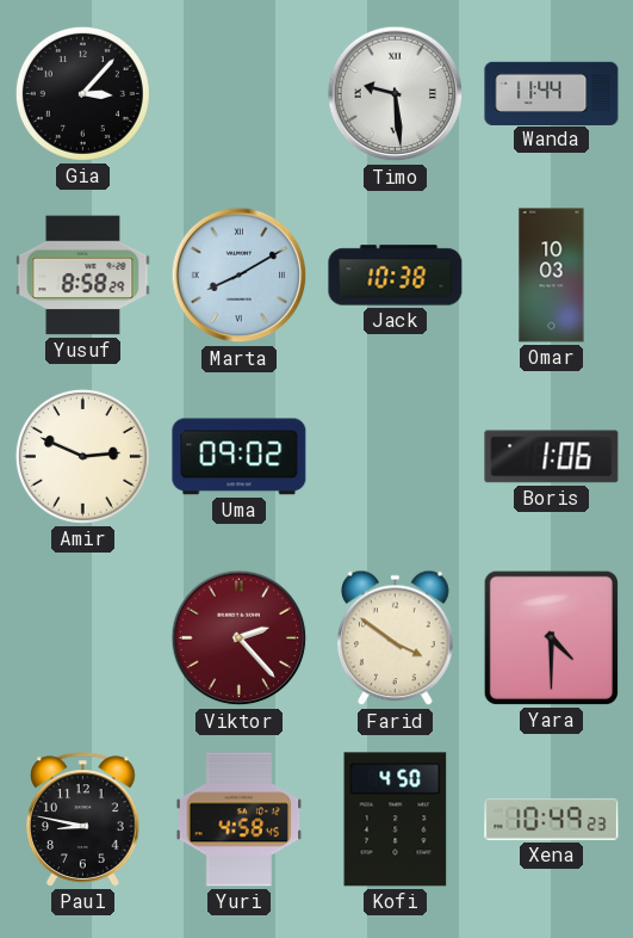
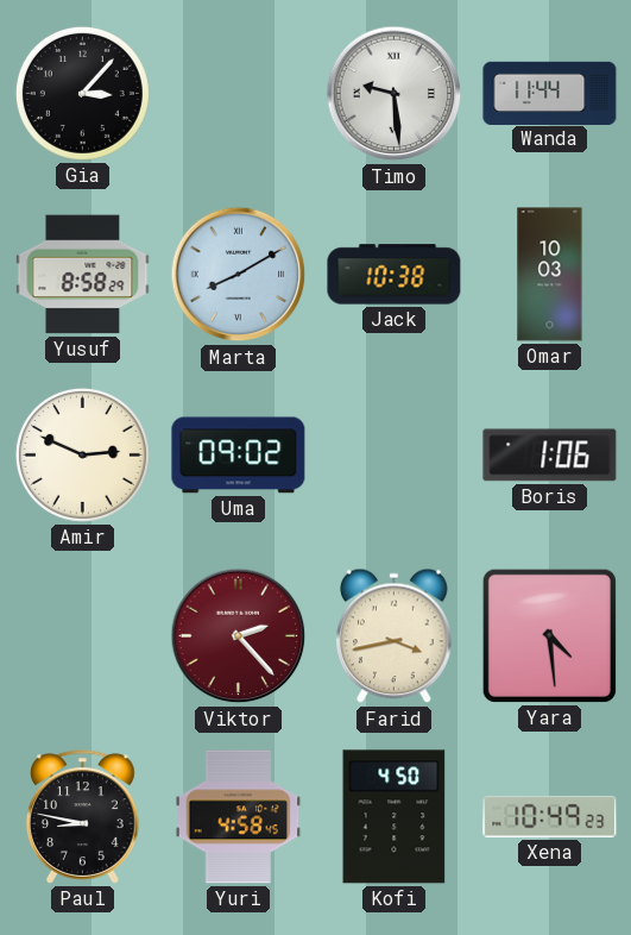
Farid: 3:51 -> 3:43
Yara: 4:30 -> 4:29
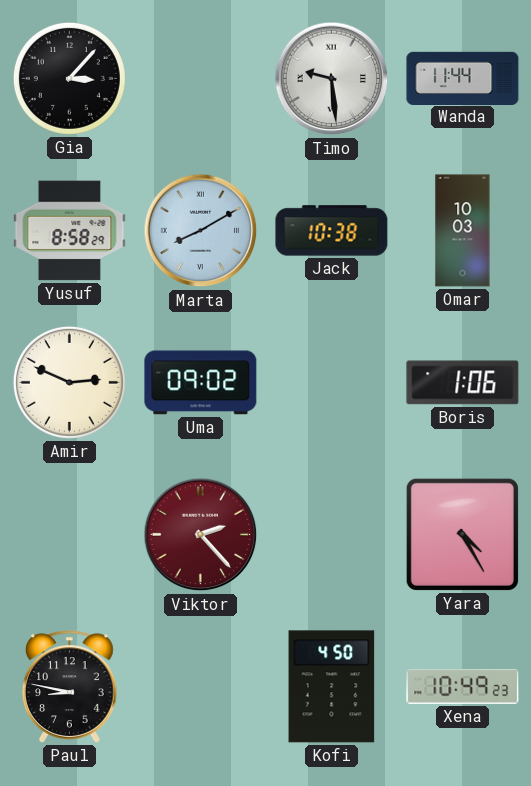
Farid: 3:43 -> none
Yara: 4:29 -> 4:25
Yuri: 4:58 -> none
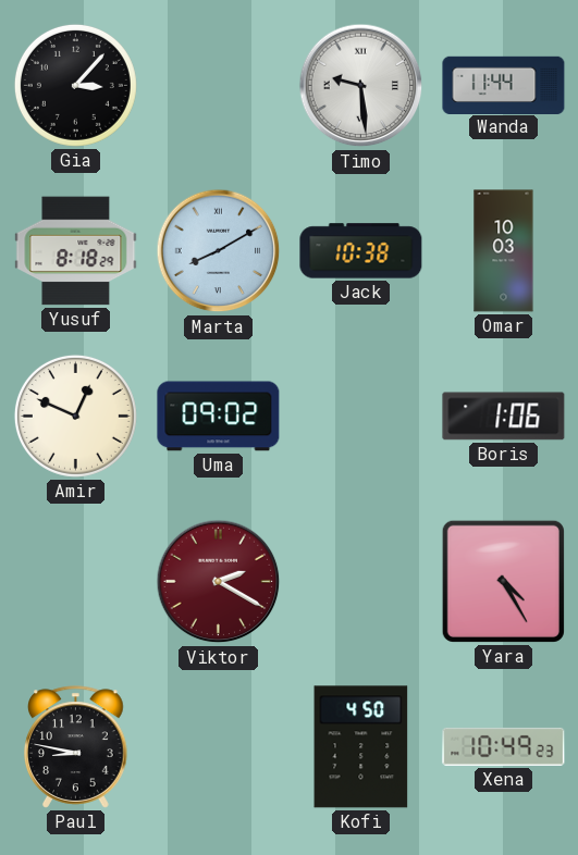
Yusuf: 8:58 -> 8:18
Amir: 2:49 -> 12:49
Viktor: 2:23 -> 2:20
